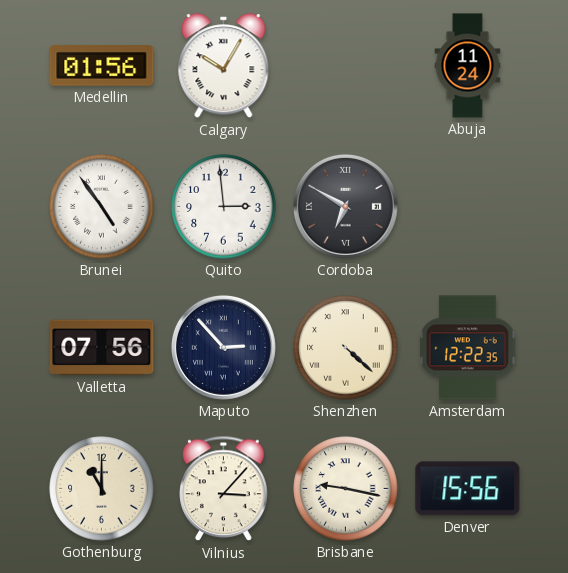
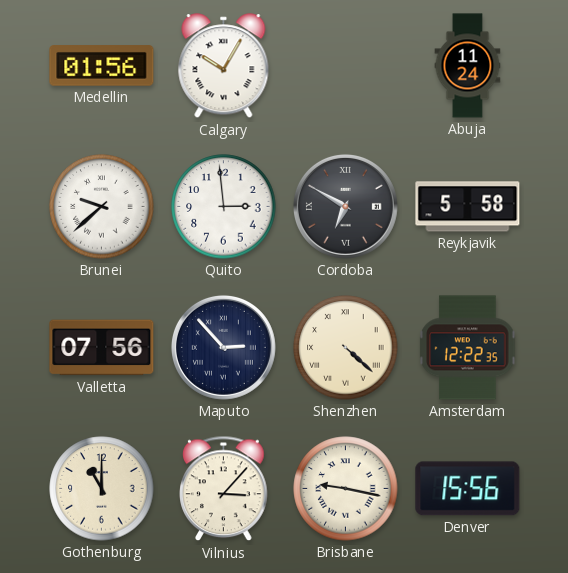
Brunei: 4:54 -> 9:38
Reykjavik: none -> 5:58
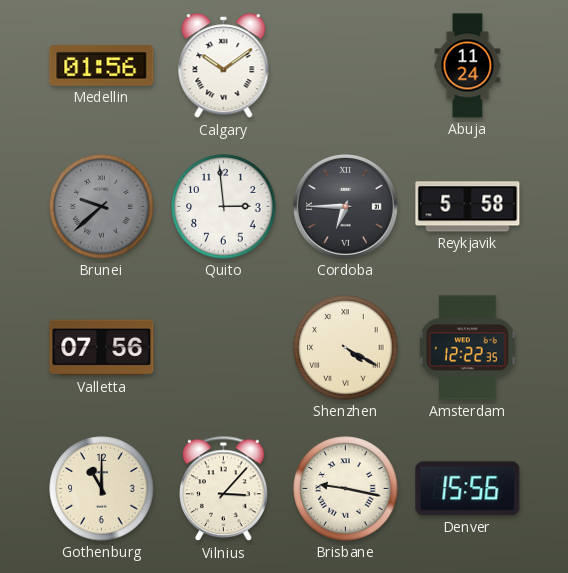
Calgary: 10:05 -> 10:09
Brunei dial: white -> grey
Cordoba: 6:50 -> 6:45
Maputo: 2:53 -> none
Shenzhen: 4:22 -> 4:20
